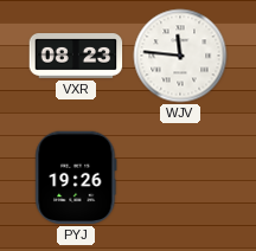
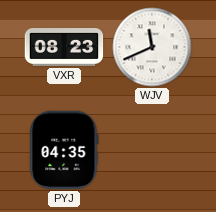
WJV: 11:46 -> 11:41
PYJ: 19:26 -> 04:35
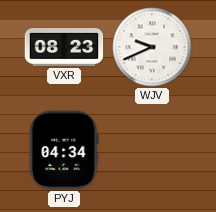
WJV: 11:41 -> 9:41
PYJ: 04:35 -> 04:34
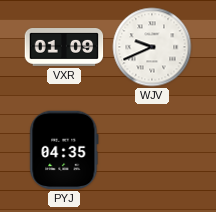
VXR: 08:23 -> 01:09
PYJ: 04:34 -> 04:35
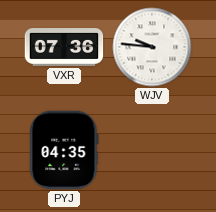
VXR: 01:09 -> 07:36
WJV: 9:41 -> 9:46
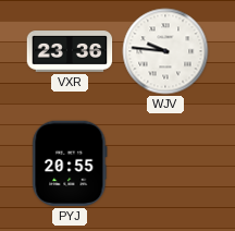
VXR: 07:36 -> 23:36
PYJ: 04:35 -> 20:55
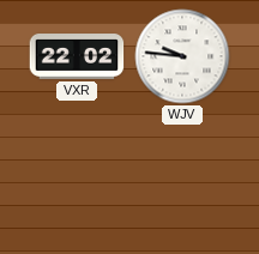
VXR: 23:36 -> 22:02
PYJ: 20:55 -> none
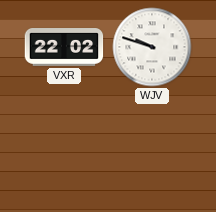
WJV: 9:46 -> 9:48
